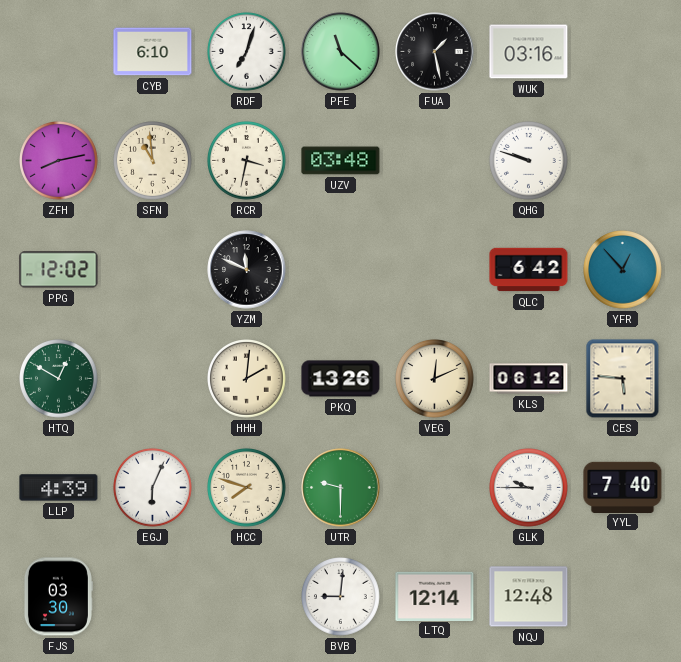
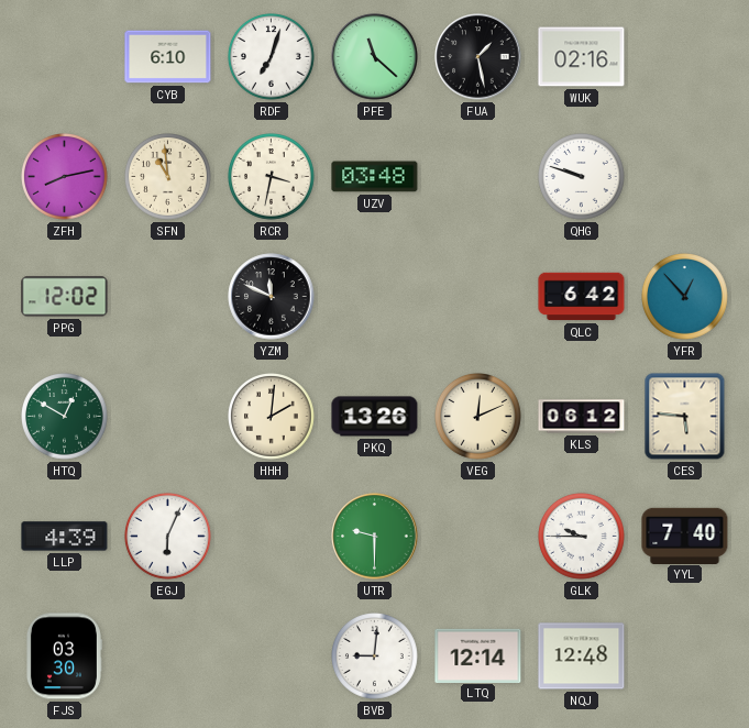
WUK: 03:16 -> 02:16
HCC: 7:48 -> none
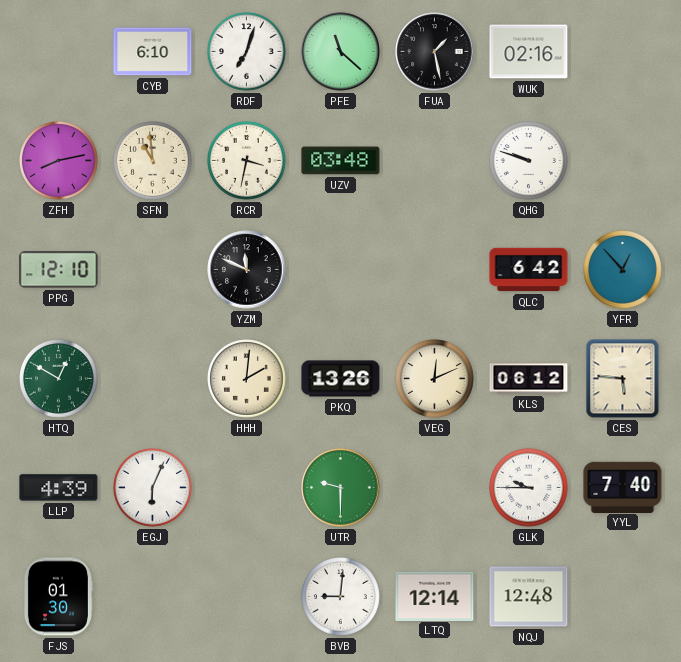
PPG: 12:02 -> 12:10
FJS: 03:30 -> 01:30
